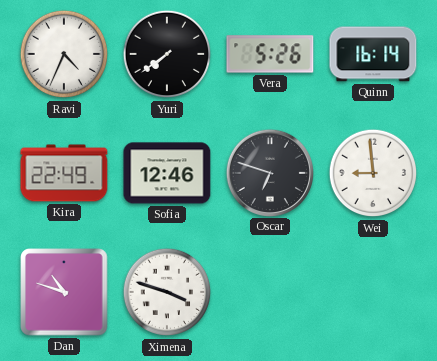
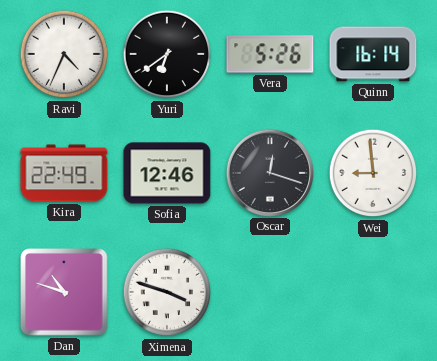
Yuri: 7:39 -> 6:39
Oscar: 6:48 -> 12:18
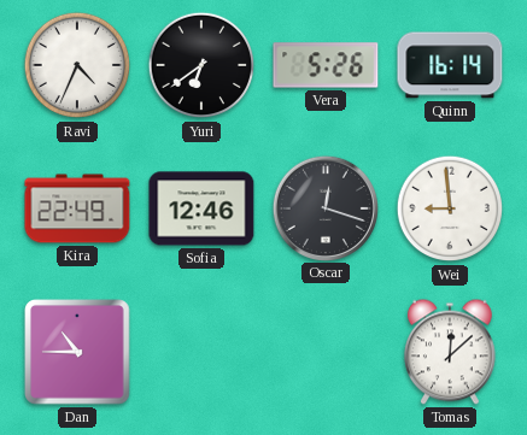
Dan: 10:48 -> 10:45
Ximena: 3:48 -> none
Tomas: none -> 12:08
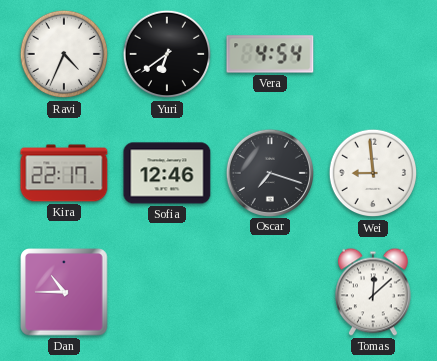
Vera: 5:26 -> 4:54
Quinn: 16:14 -> none
Kira: 22:49 -> 22:17
Oscar: 12:18 -> 7:18
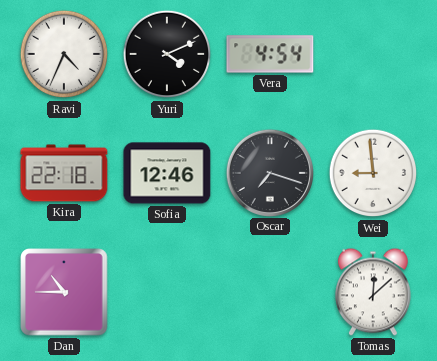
Yuri: 6:39 -> 4:11
Kira: 22:17 -> 22:18
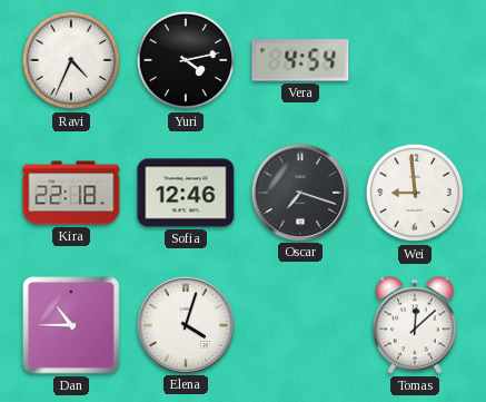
Yuri: 4:11 -> 4:13
Elena: none -> 4:03
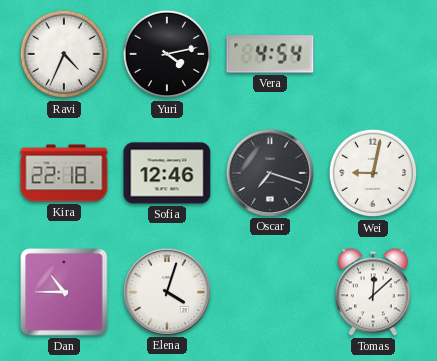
Wei: 8:59 -> 9:02
